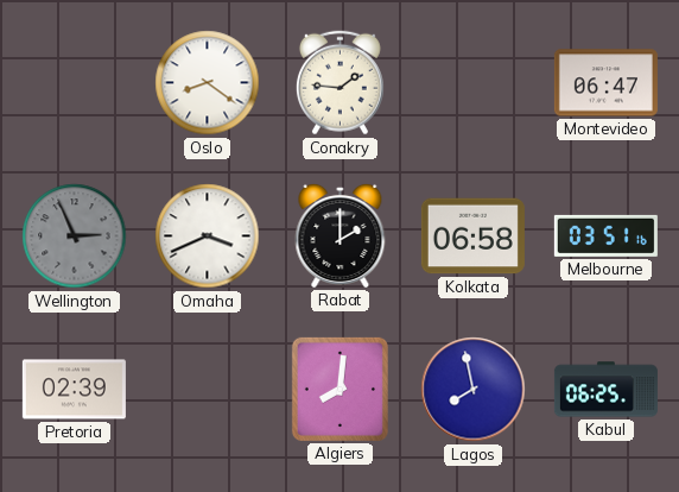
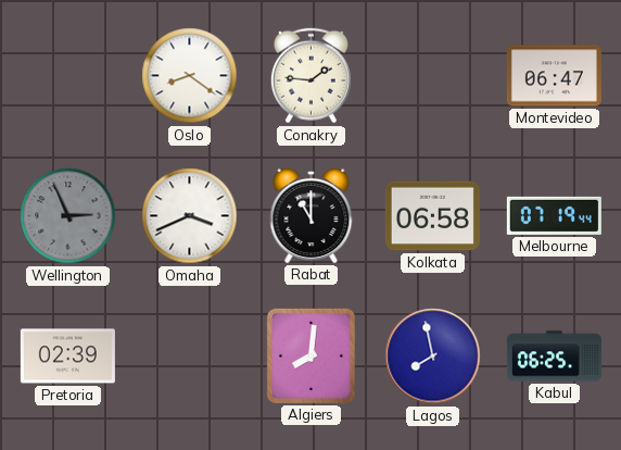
Rabat: 2:00 -> 11:00
Melbourne: 03:51 -> 07:19
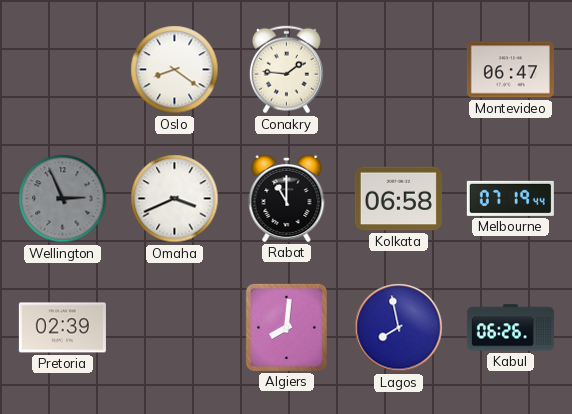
Kabul: 06:25 -> 06:26
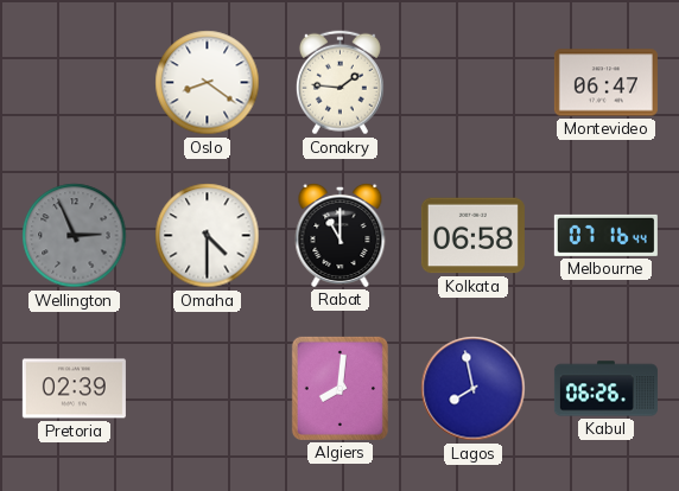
Omaha: 3:41 -> 4:30
Melbourne: 07:19 -> 07:16
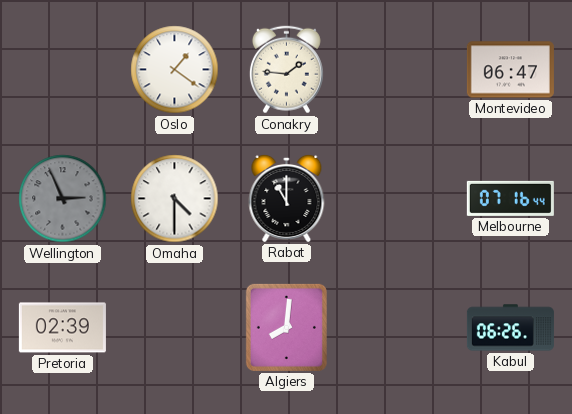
Oslo: 8:21 -> 1:21
Kolkata: 06:58 -> none
Lagos: 7:58 -> none
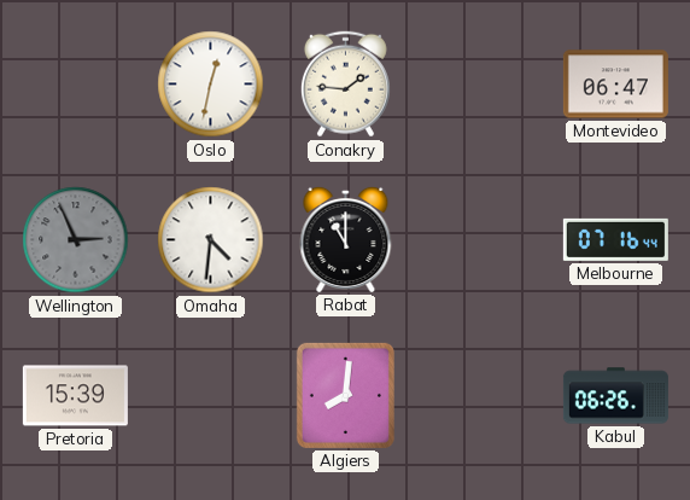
Oslo: 1:21 -> 12:32
Omaha: 4:30 -> 4:31
Pretoria: 02:39 -> 15:39
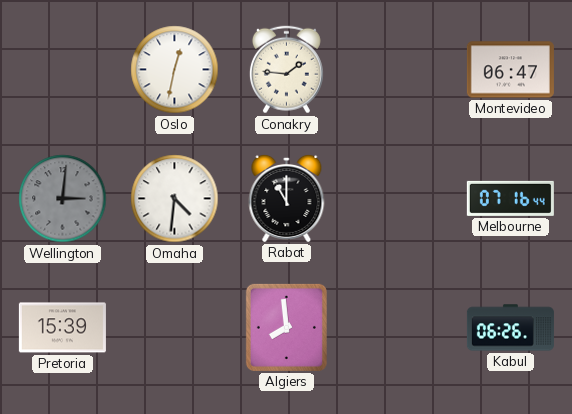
Wellington: 2:56 -> 3:01
Algiers: 8:01 -> 7:59
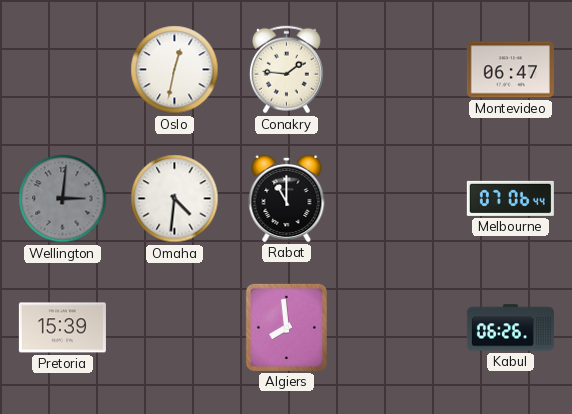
Melbourne: 07:16 -> 07:06
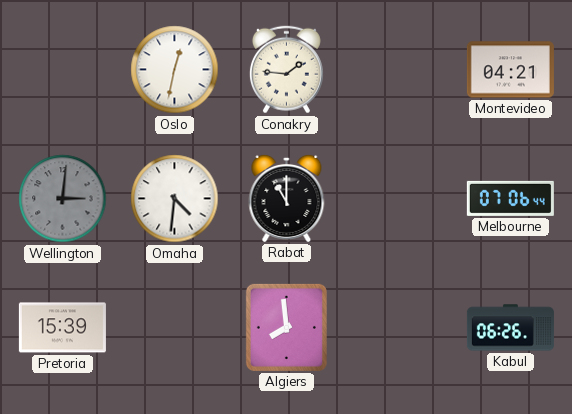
Montevideo: 06:47 -> 04:21
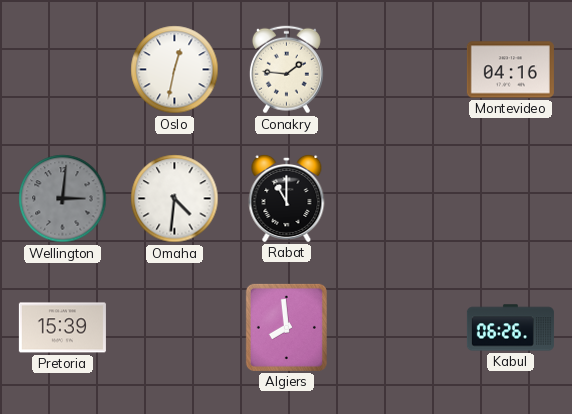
Montevideo: 04:21 -> 04:16
Melbourne: 07:06 -> none
